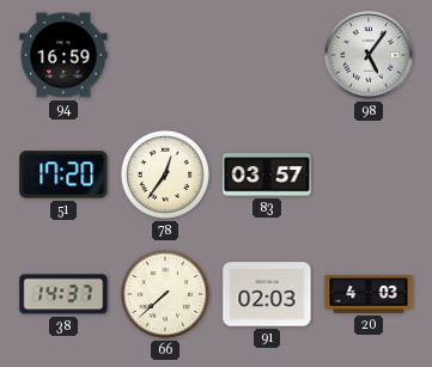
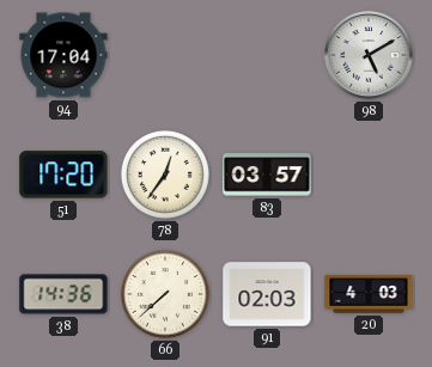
94: 16:59 -> 17:04
98: 5:06 -> 5:10
38: 14:37 -> 14:36
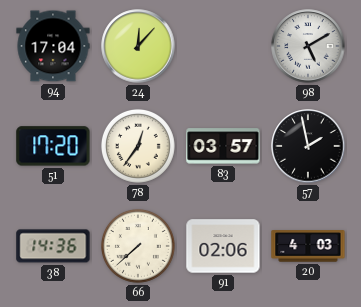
24: none -> 12:07
57: none -> 1:58
91: 02:03 -> 02:06
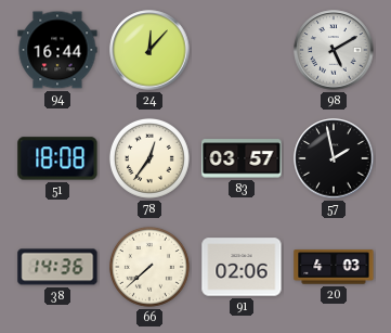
94: 17:04 -> 16:44
51: 17:20 -> 18:08
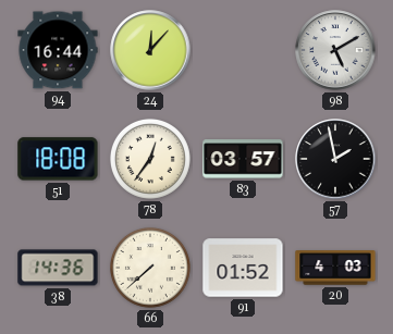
91: 02:06 -> 01:52
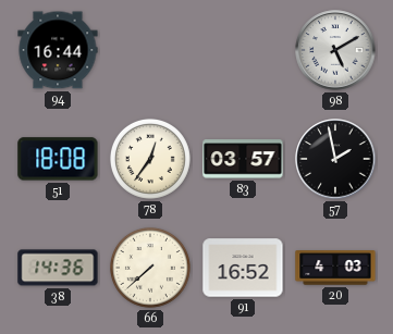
24: 12:07 -> none
91: 01:52 -> 16:52
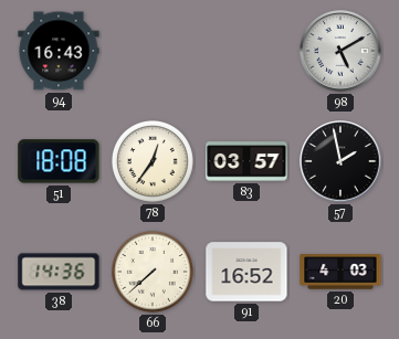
94: 16:44 -> 16:43
